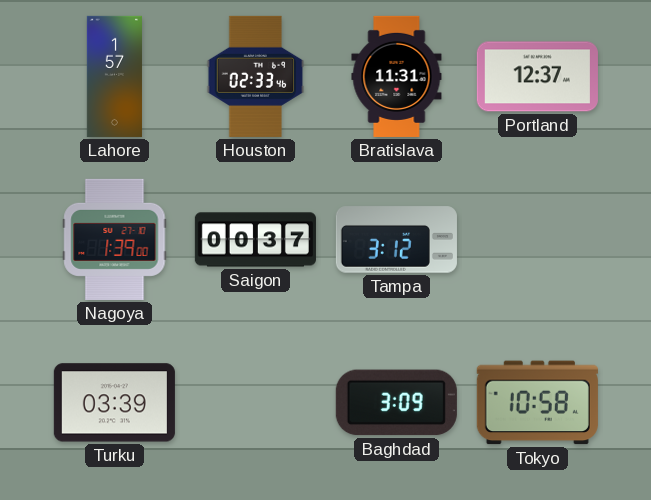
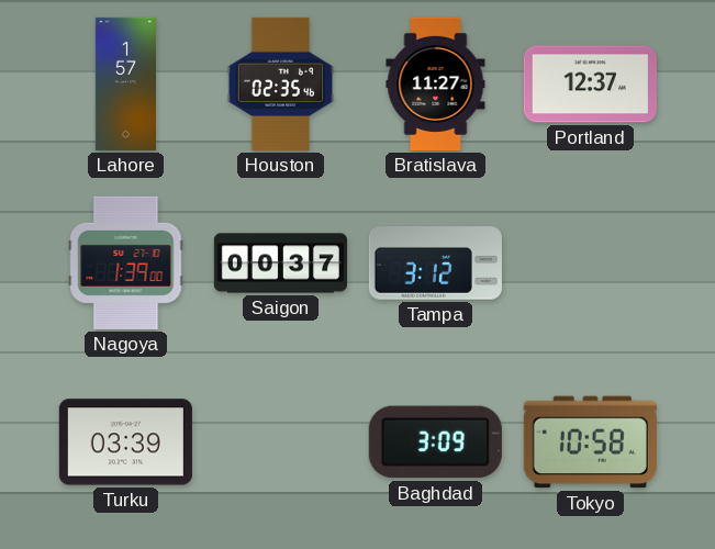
Houston: 02:33 -> 02:35
Bratislava: 11:31 -> 11:27
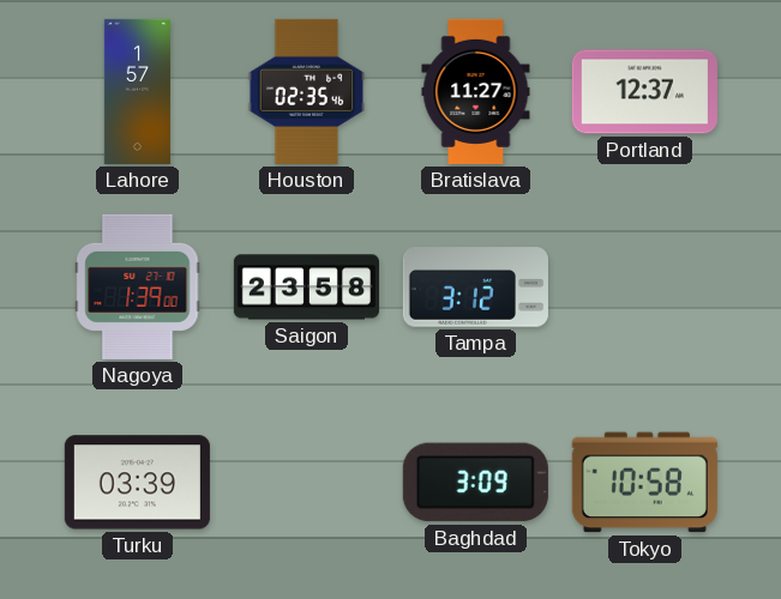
Saigon: 00:37 -> 23:58
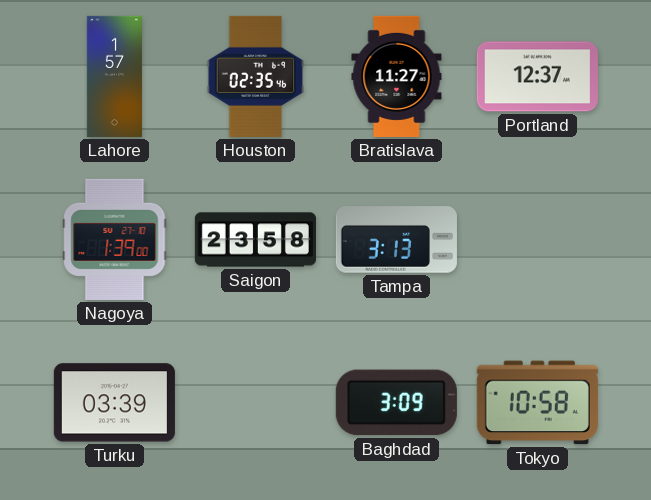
Tampa: 3:12 -> 3:13
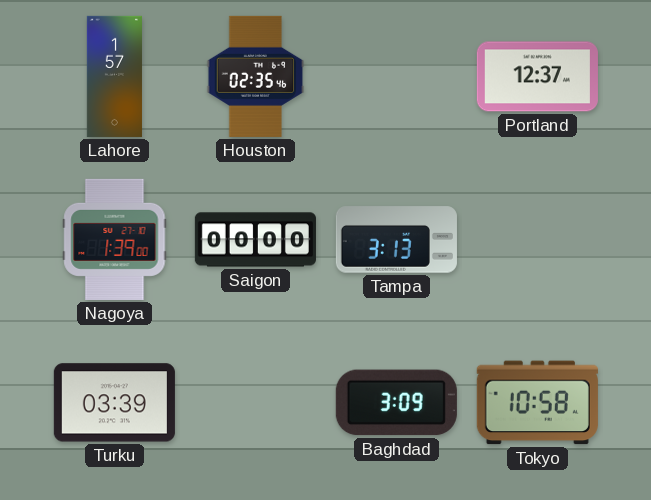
Bratislava: 11:27 -> none
Saigon: 23:58 -> 00:00
